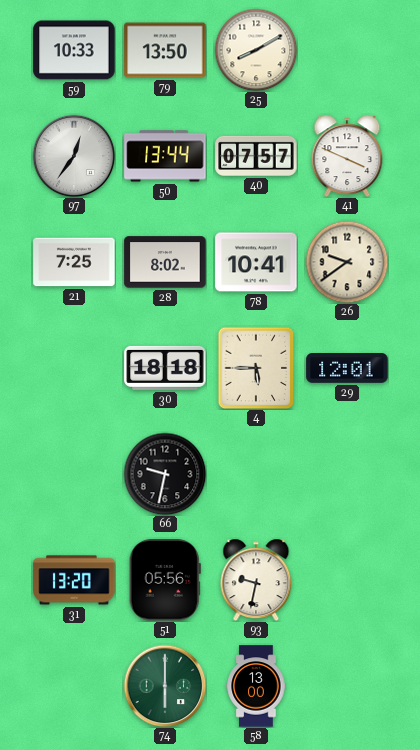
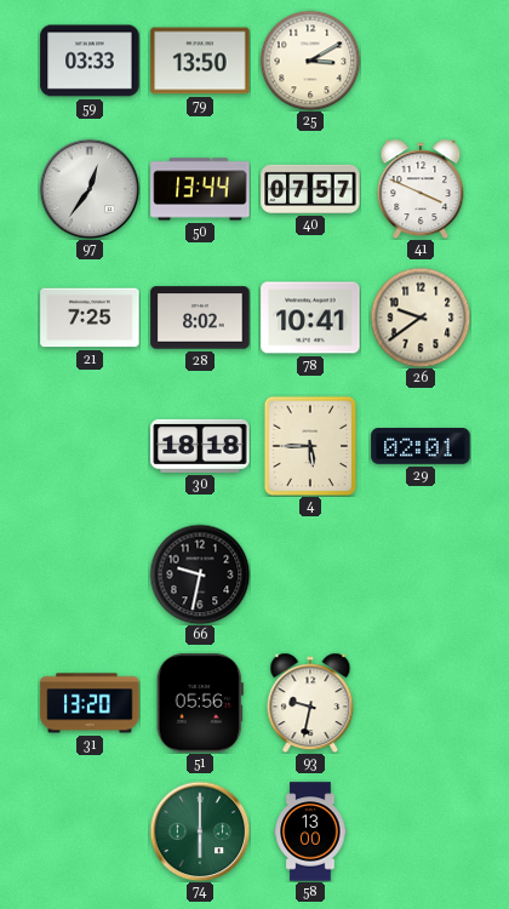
59: 10:33 -> 03:33
25: 8:10 -> 3:10
29: 12:01 -> 02:01
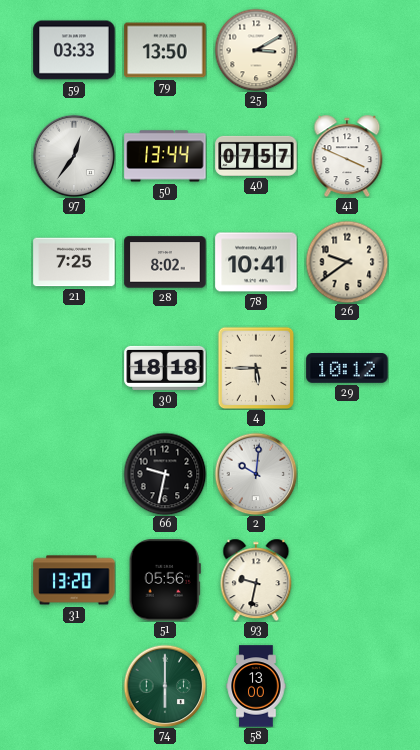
29: 02:01 -> 10:12
2: none -> 10:01
